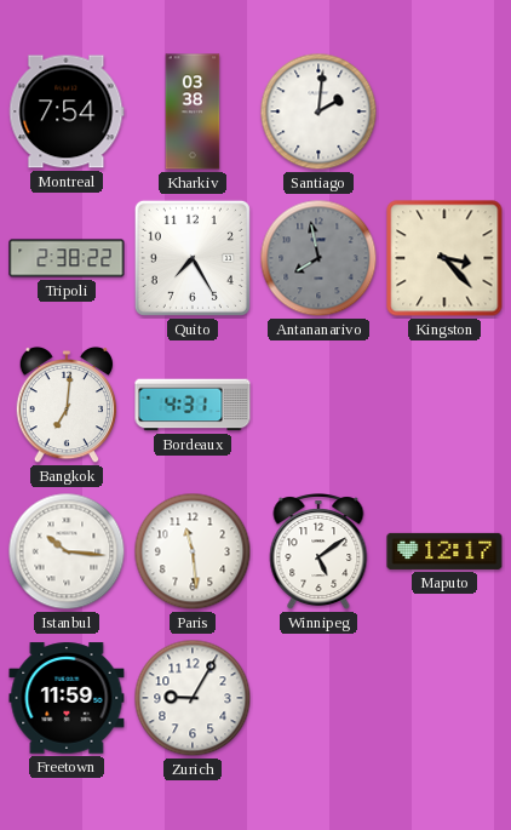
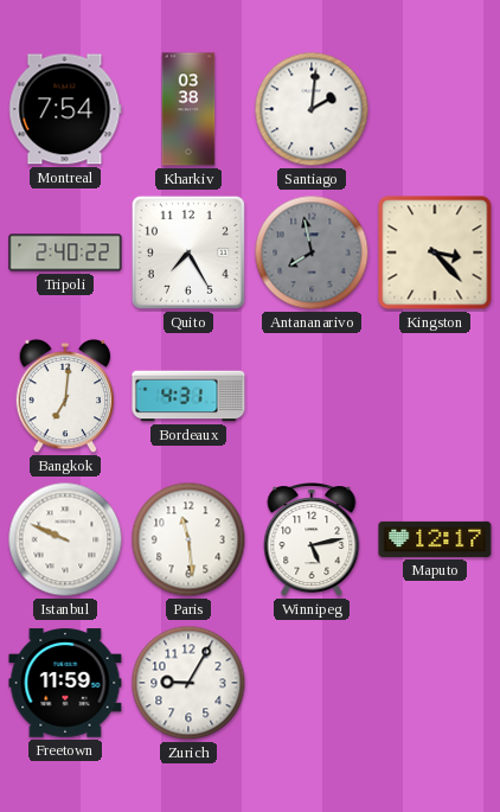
Tripoli: 2:38 -> 2:40
Istanbul: 10:16 -> 9:49
Winnipeg: 5:09 -> 5:13
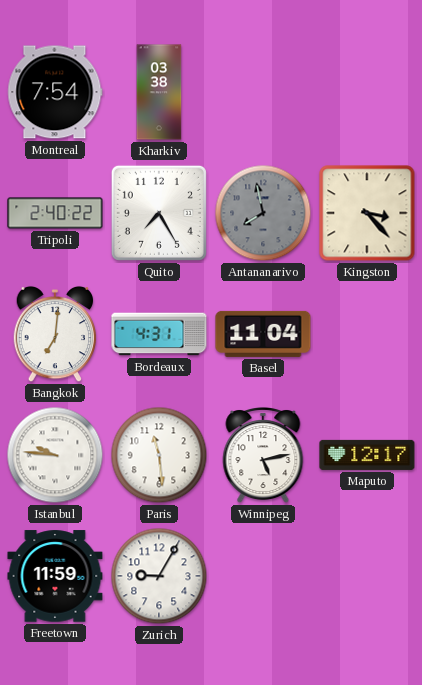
Santiago: 2:01 -> none
Basel: none -> 11:04
Istanbul: 9:49 -> 9:46
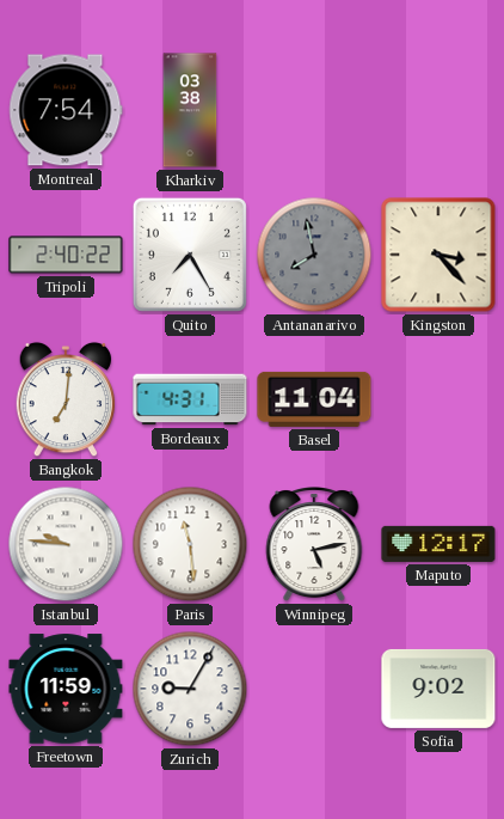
Sofia: none -> 9:02
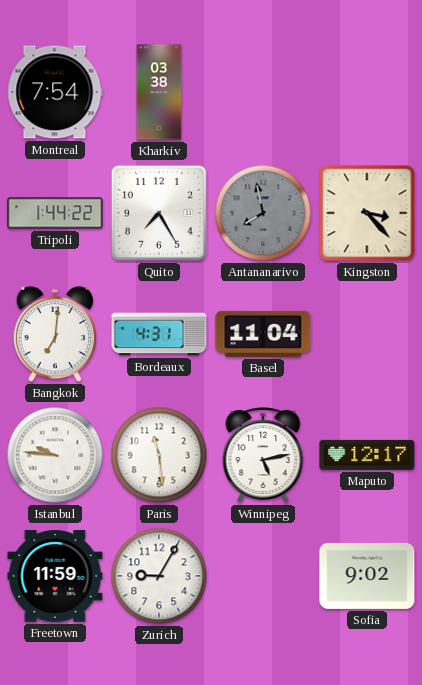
Tripoli: 2:40 -> 1:44
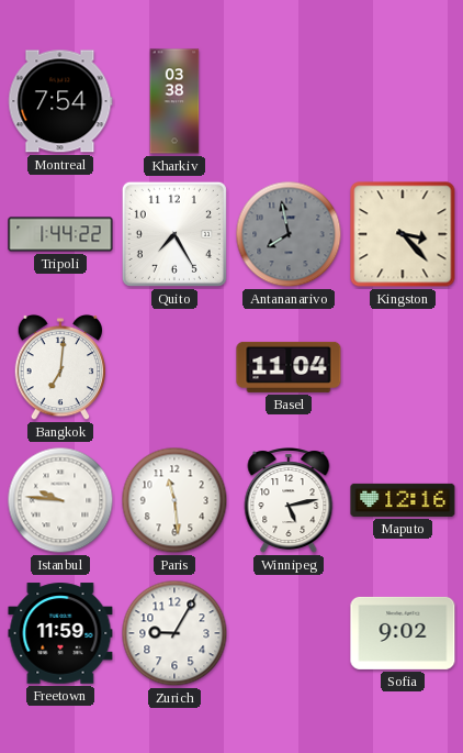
Bordeaux: 4:31 -> none
Maputo: 12:17 -> 12:16
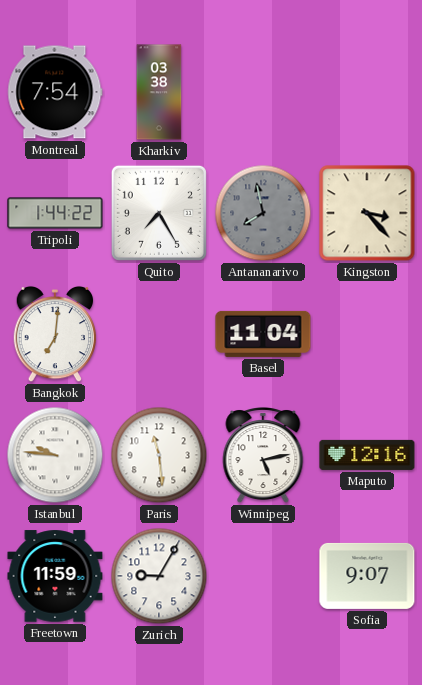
Sofia: 9:02 -> 9:07
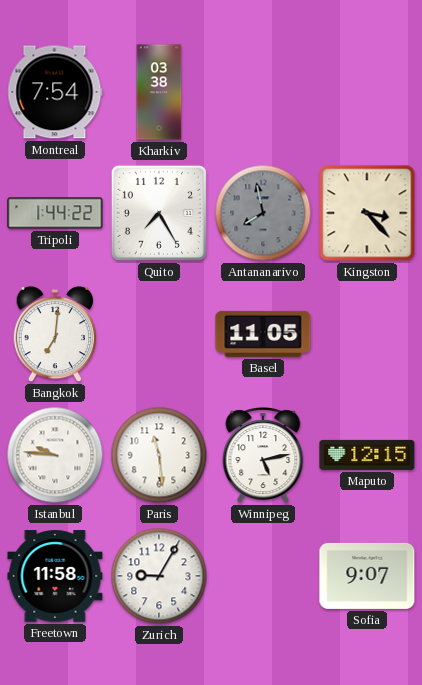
Basel: 11:04 -> 11:05
Maputo: 12:16 -> 12:15
Freetown: 11:59 -> 11:58
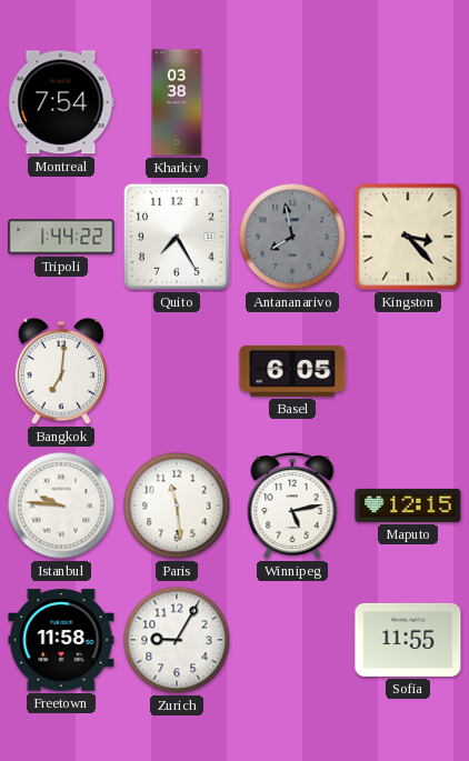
Basel: 11:05 -> 6:05
Sofia: 9:07 -> 11:55
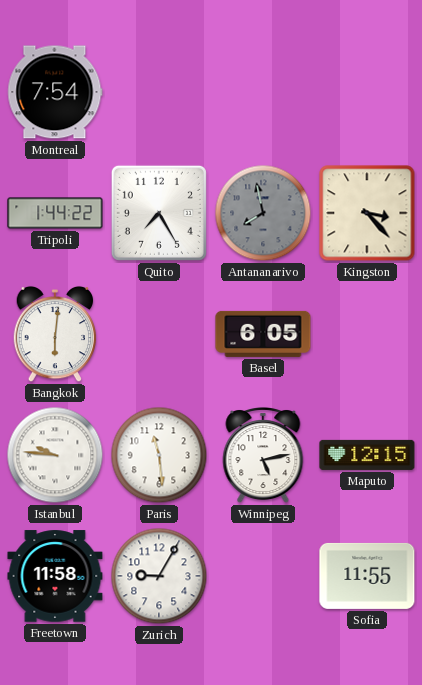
Kharkiv: 03:38 -> none
Bangkok: 7:01 -> 6:01
